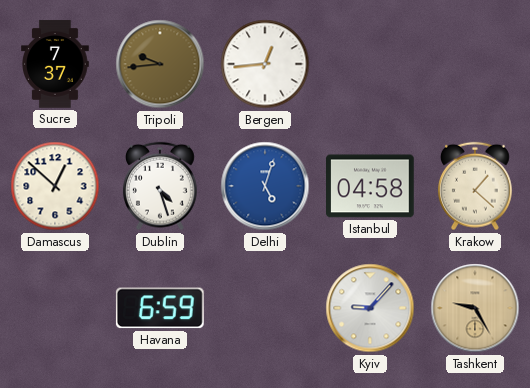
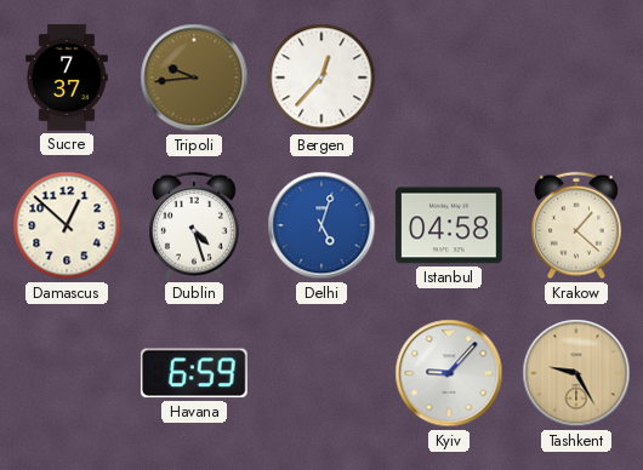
Bergen: 12:44 -> 12:37
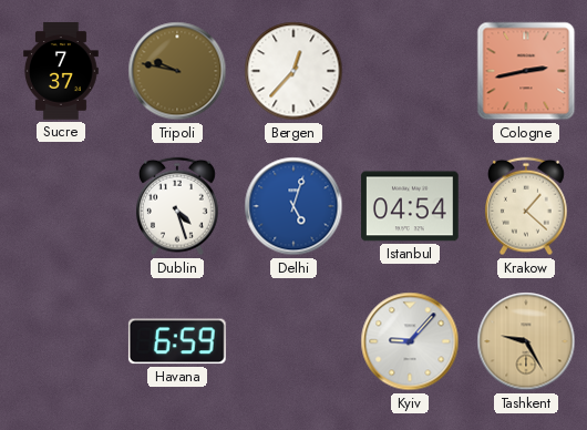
Tripoli: 9:44 -> 9:47
Cologne: none -> 2:43
Damascus: 12:52 -> none
Istanbul: 04:58 -> 04:54
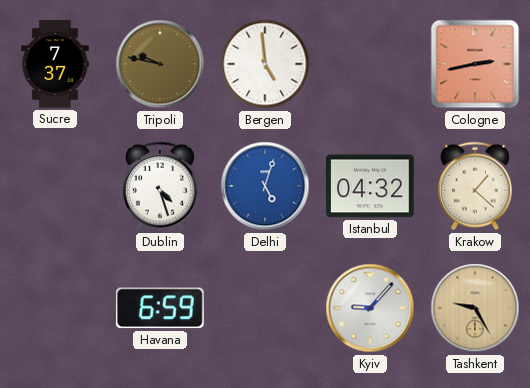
Bergen: 12:37 -> 4:59
Istanbul: 04:54 -> 04:32
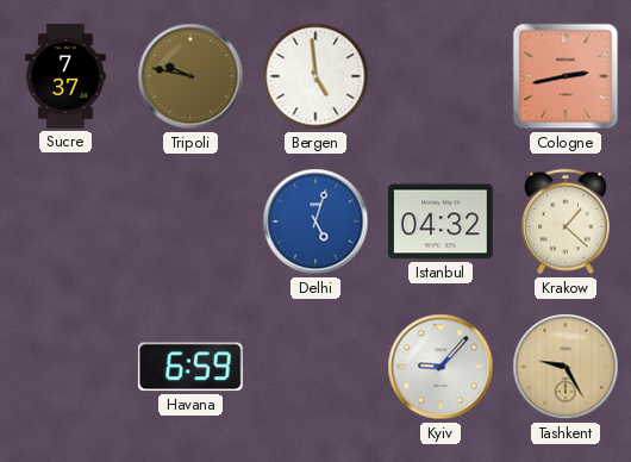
Dublin: 4:27 -> none
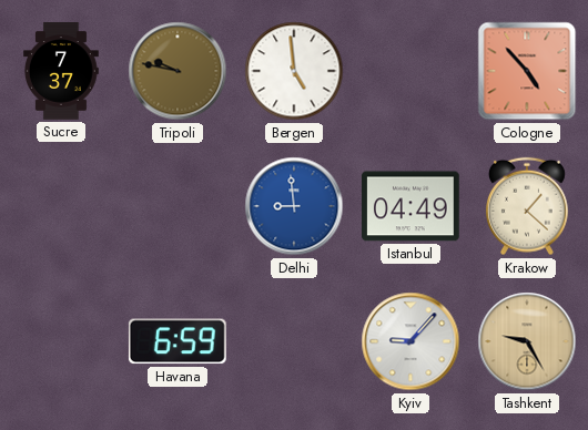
Cologne: 2:43 -> 4:53
Delhi: 5:03 -> 8:59
Istanbul: 04:32 -> 04:49
